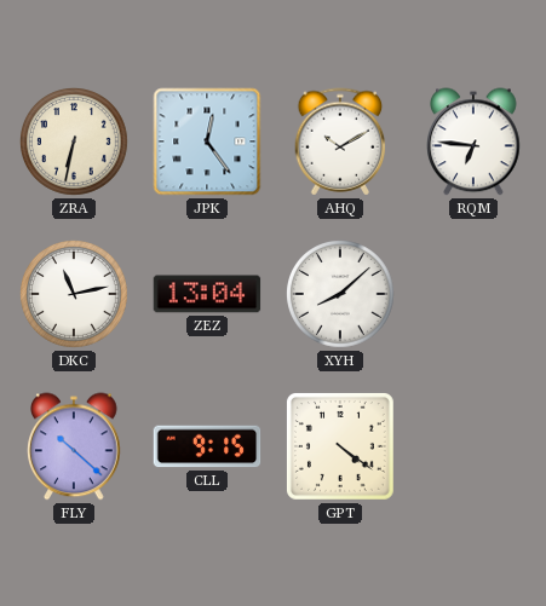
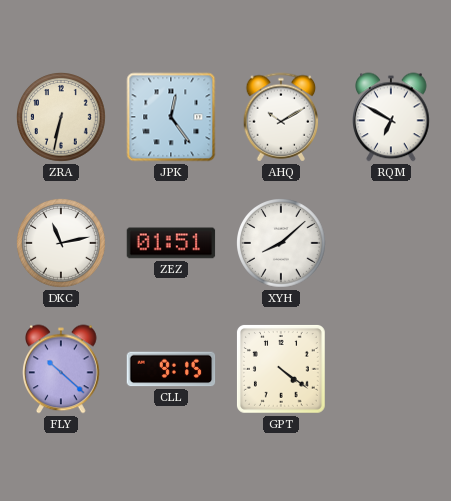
RQM: 6:46 -> 6:50
ZEZ: 13:04 -> 01:51
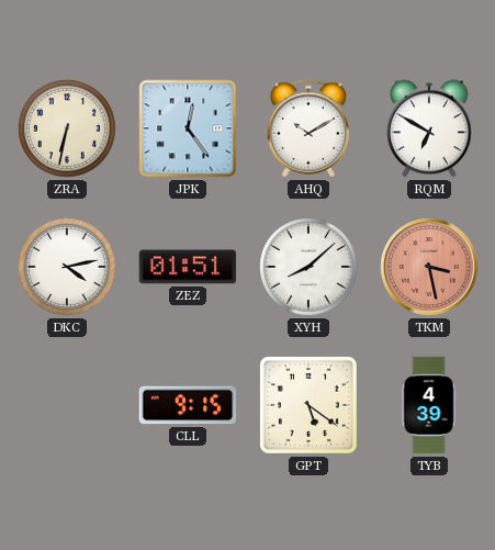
DKC: 11:13 -> 4:13
TKM: none -> 3:28
FLY: 10:22 -> none
GPT: 4:21 -> 5:21
TYB: none -> 4:39
